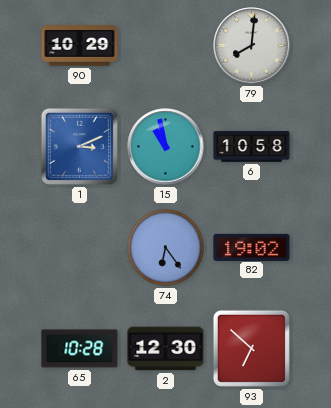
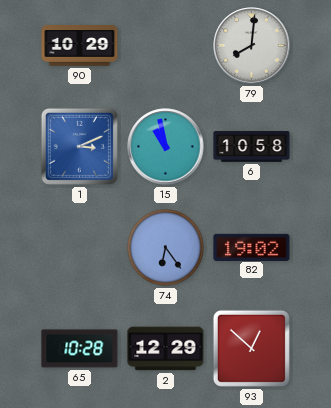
2: 12:30 -> 12:29
93: 6:52 -> 12:52
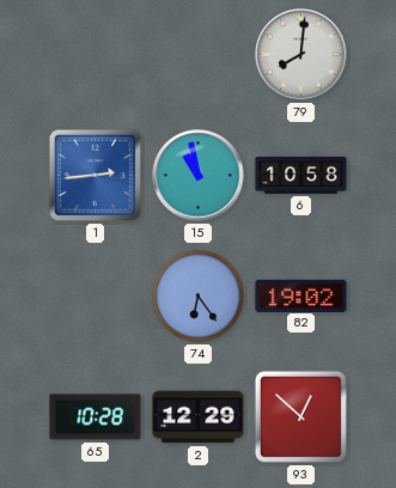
90: 10:29 -> none
1: 3:11 -> 2:44
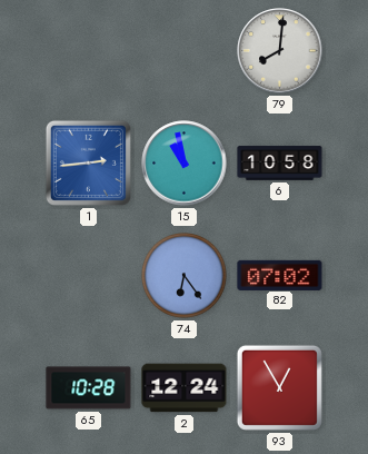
82: 19:02 -> 07:02
2: 12:29 -> 12:24
93: 12:52 -> 12:55
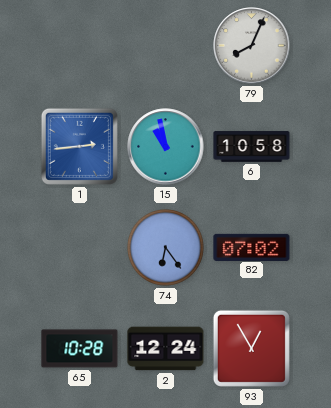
79: 8:01 -> 8:04
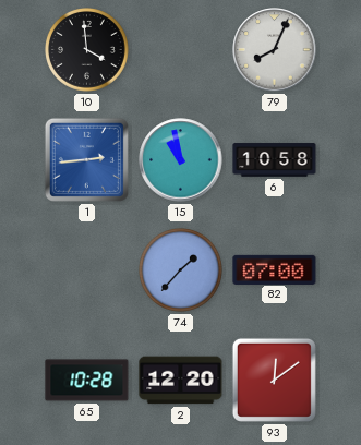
10: none -> 3:59
74: 6:24 -> 1:37
82: 07:02 -> 07:00
2: 12:24 -> 12:20
93: 12:55 -> 12:09
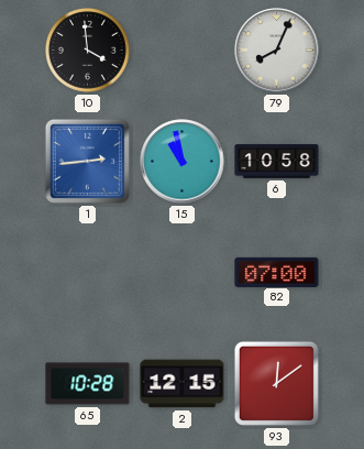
74: 1:37 -> none
2: 12:20 -> 12:15
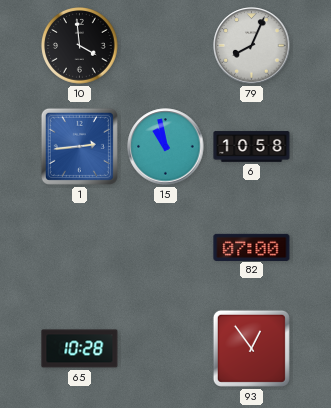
2: 12:15 -> none
93: 12:09 -> 12:54
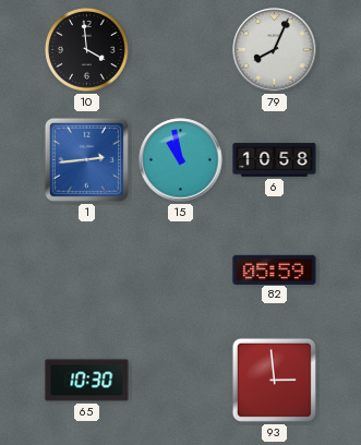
82: 07:00 -> 05:59
65: 10:28 -> 10:30
93: 12:54 -> 2:59
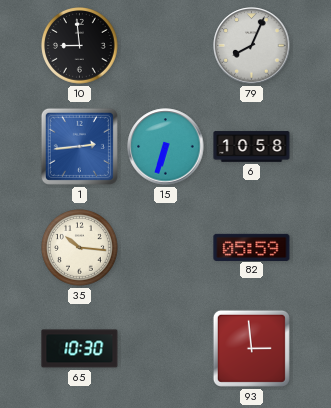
10: 3:59 -> 8:59
15: 10:58 -> 6:33
35: none -> 10:16
